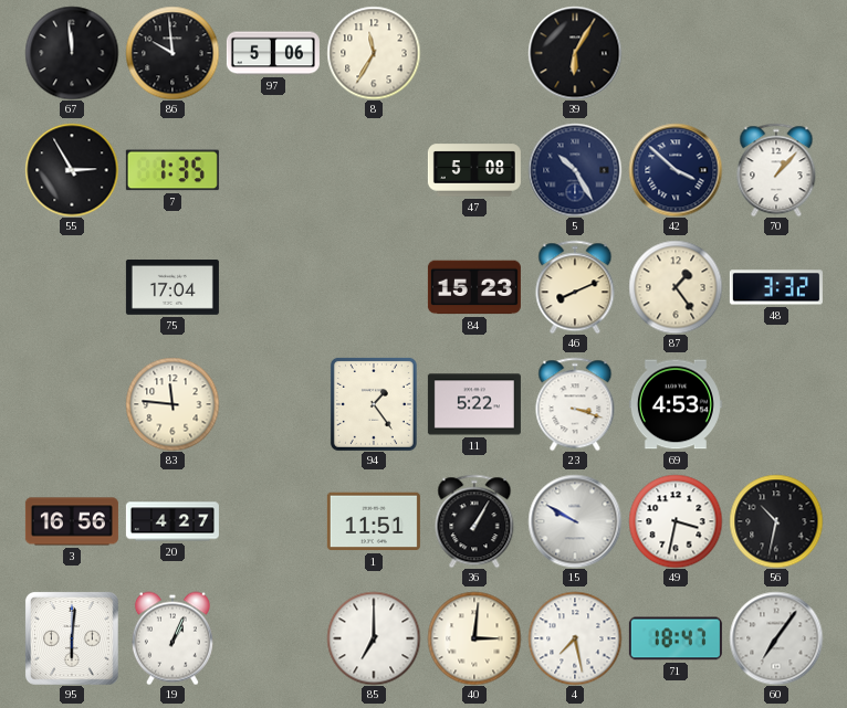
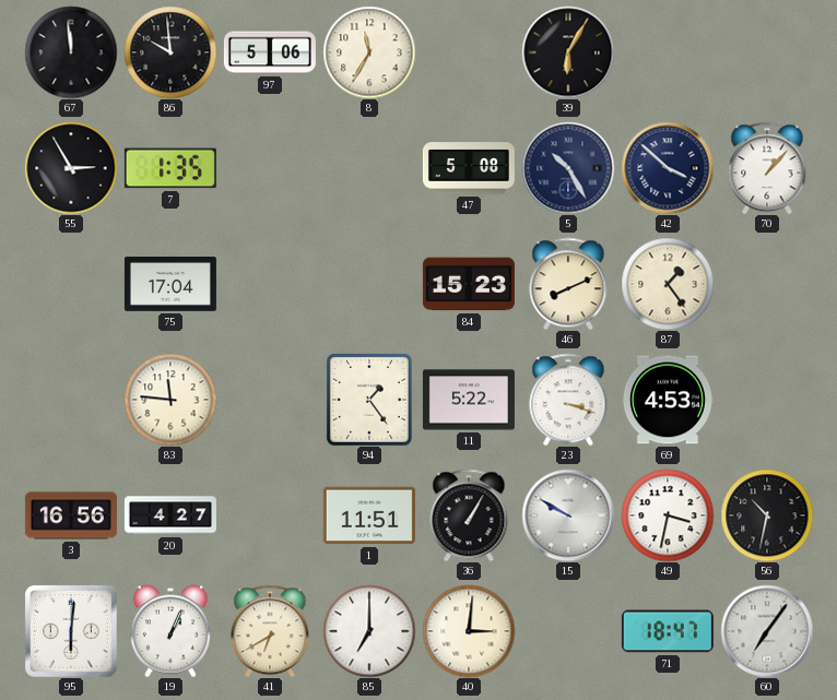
48: 3:32 -> none
41: none -> 6:40
4: 7:28 -> none
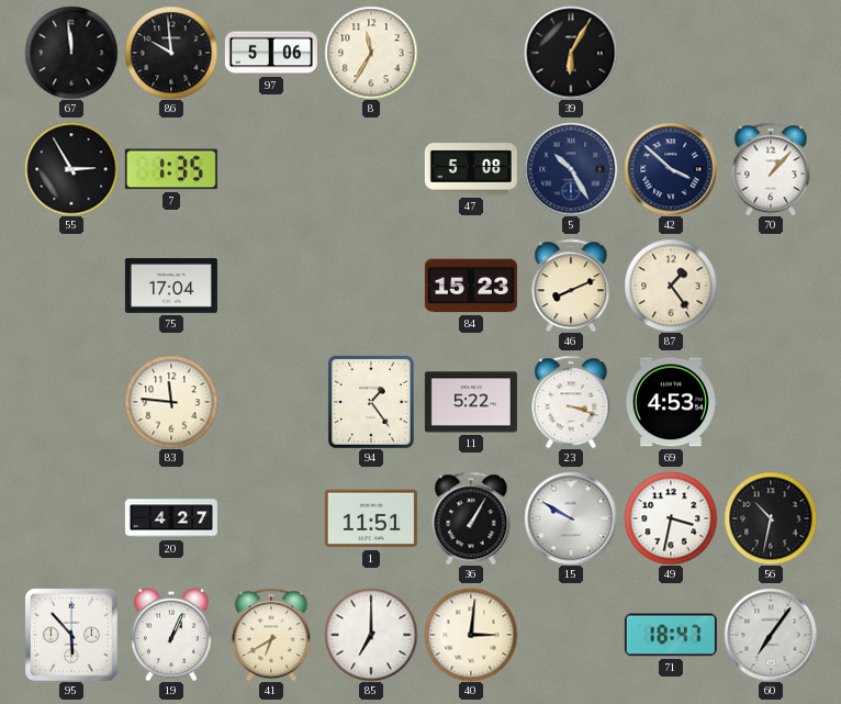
3: 16:56 -> none
95: 6:01 -> 5:53
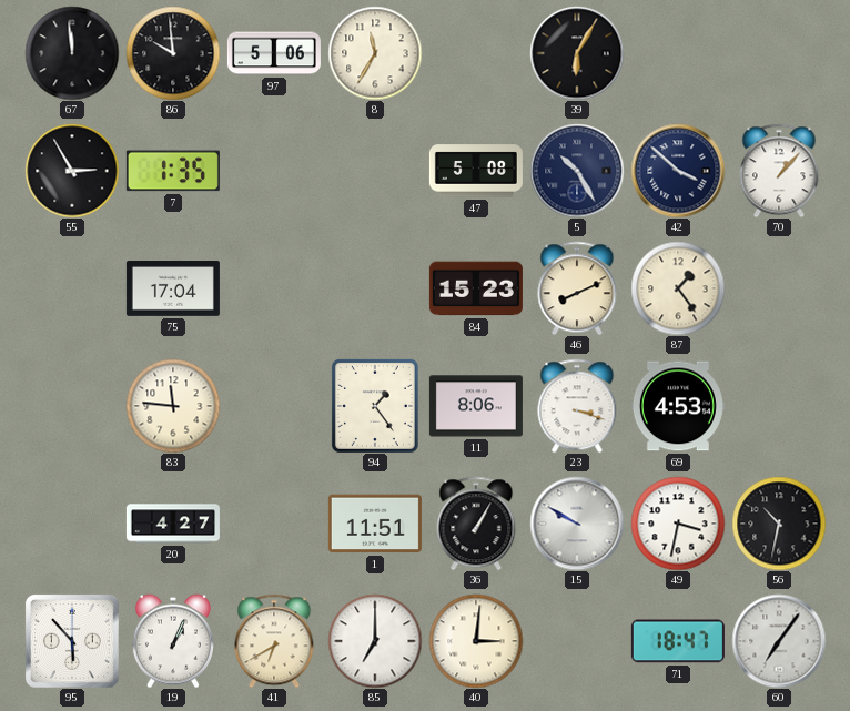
11: 5:22 -> 8:06
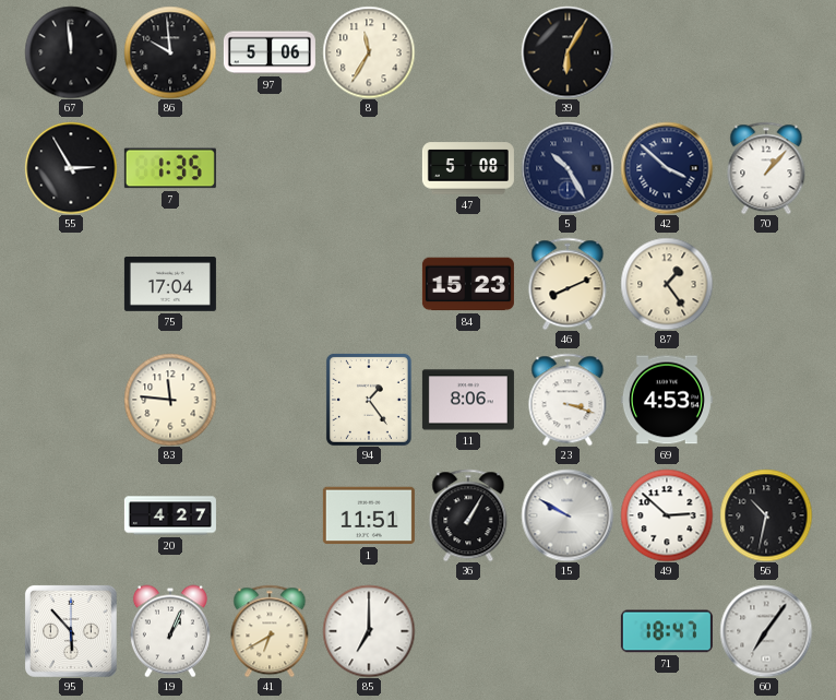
49: 3:32 -> 2:52
40: 3:01 -> none
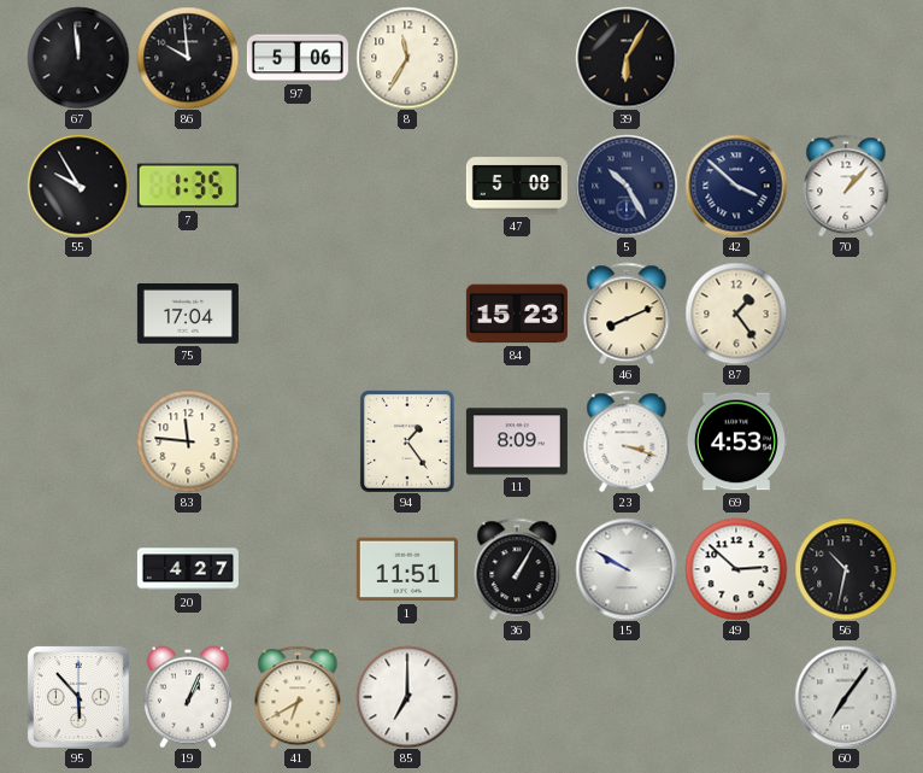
55: 2:55 -> 9:55
11: 8:06 -> 8:09
71: 18:47 -> none
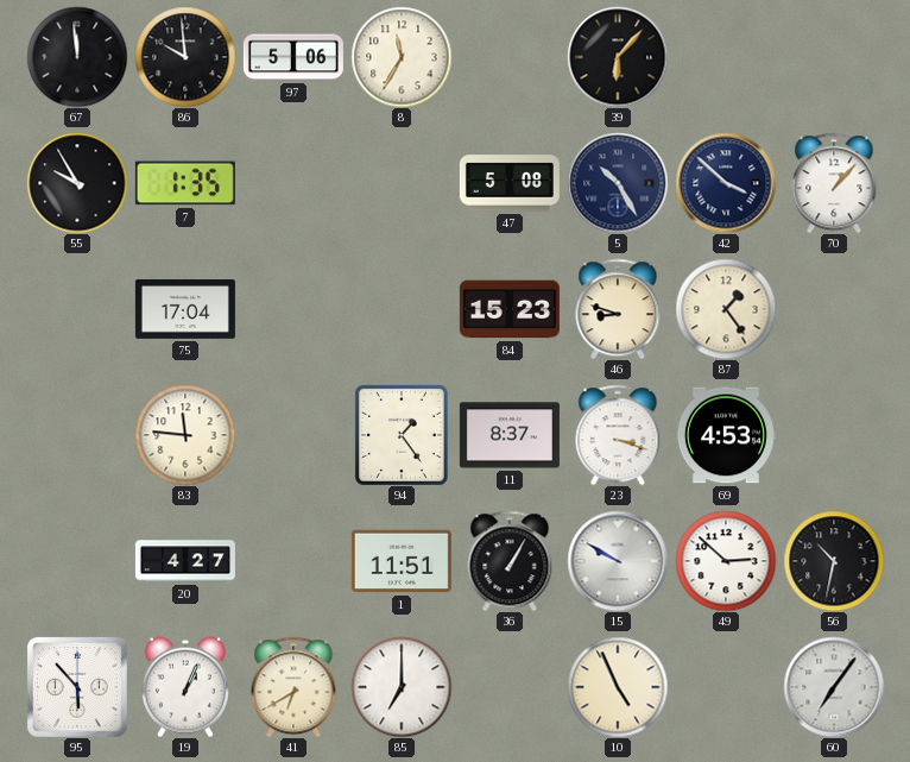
39: 6:05 -> 6:07
46: 8:11 -> 8:48
11: 8:09 -> 8:37
10: none -> 4:56
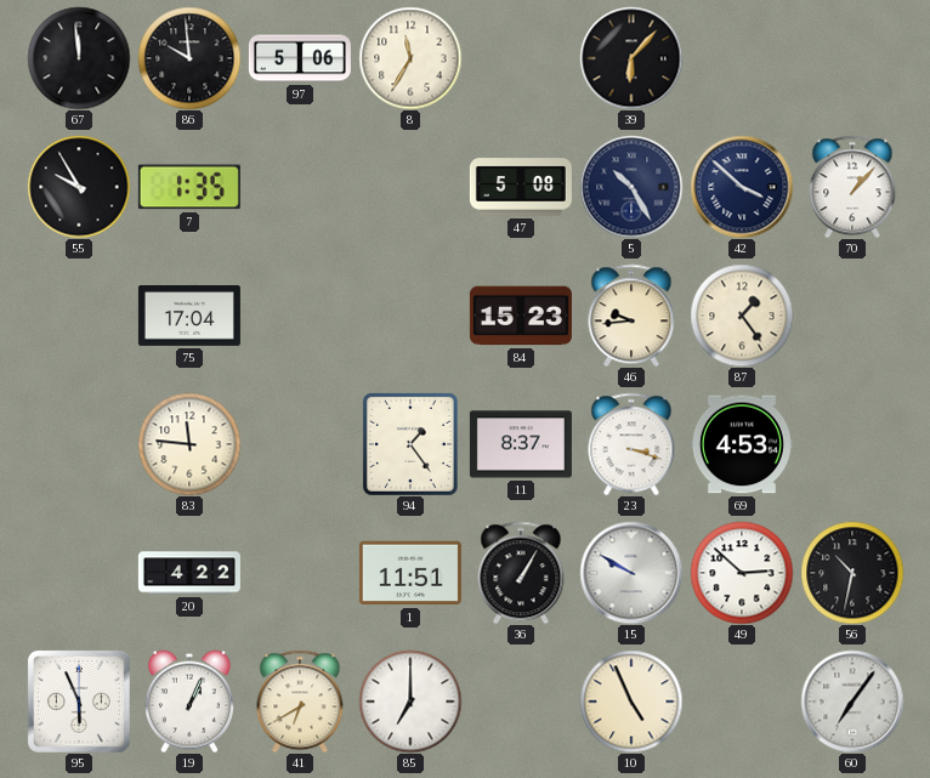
46: 8:48 -> 9:44
20: 4:27 -> 4:22
95: 5:53 -> 5:56
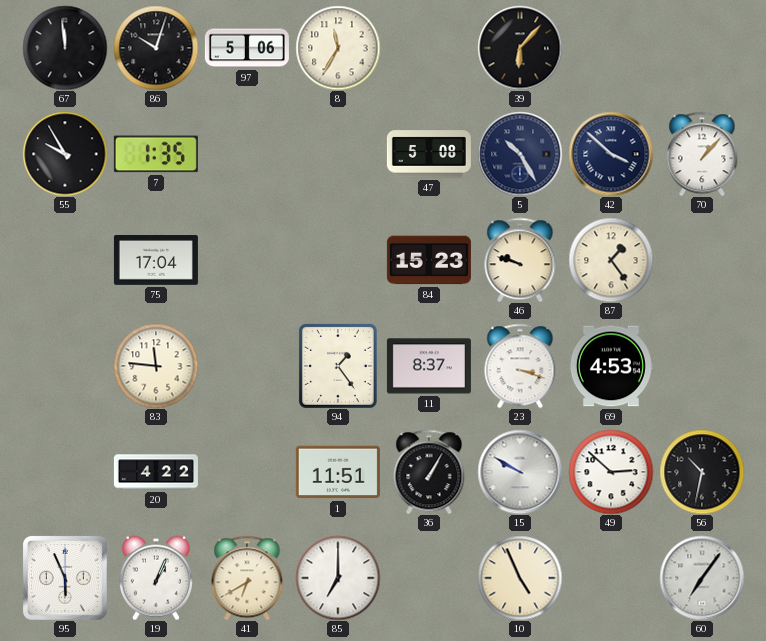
86: 9:59 -> 10:03
46: 9:44 -> 9:48
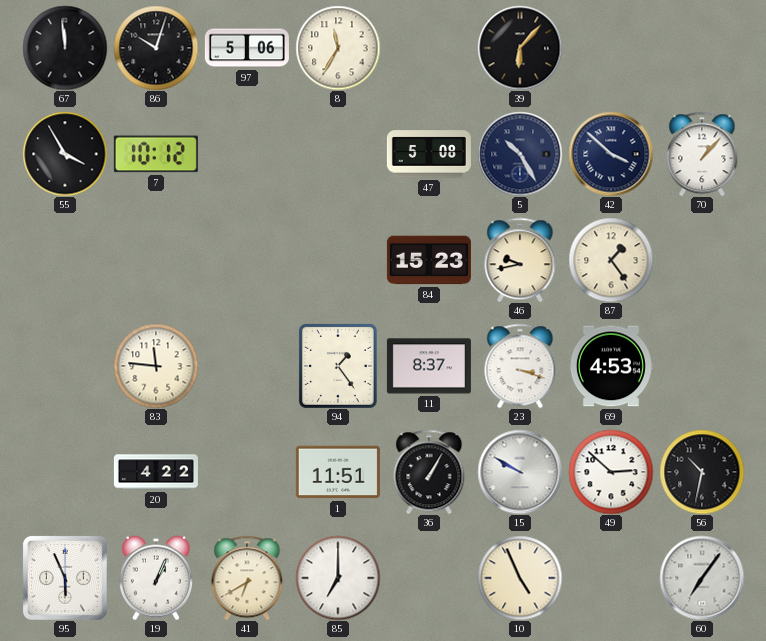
55: 9:55 -> 3:55
7: 1:35 -> 10:12
75: 17:04 -> none
46: 9:48 -> 9:43
